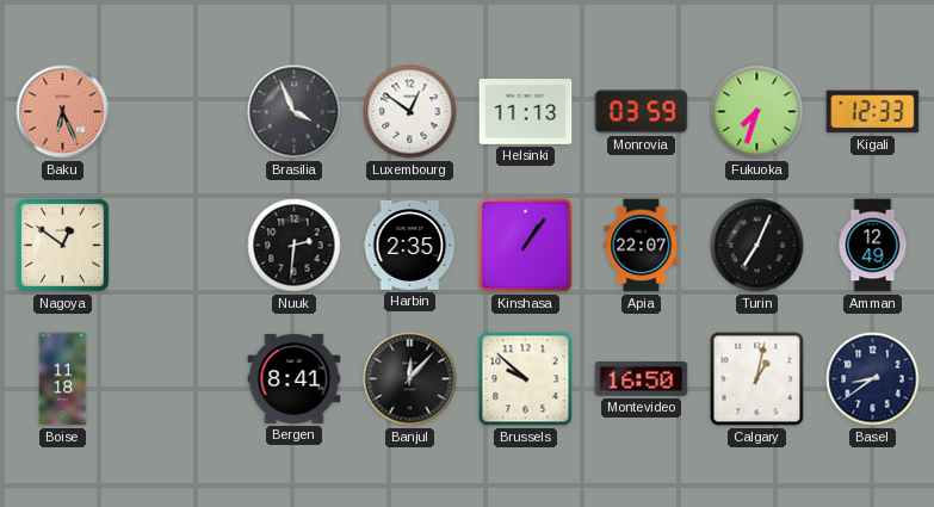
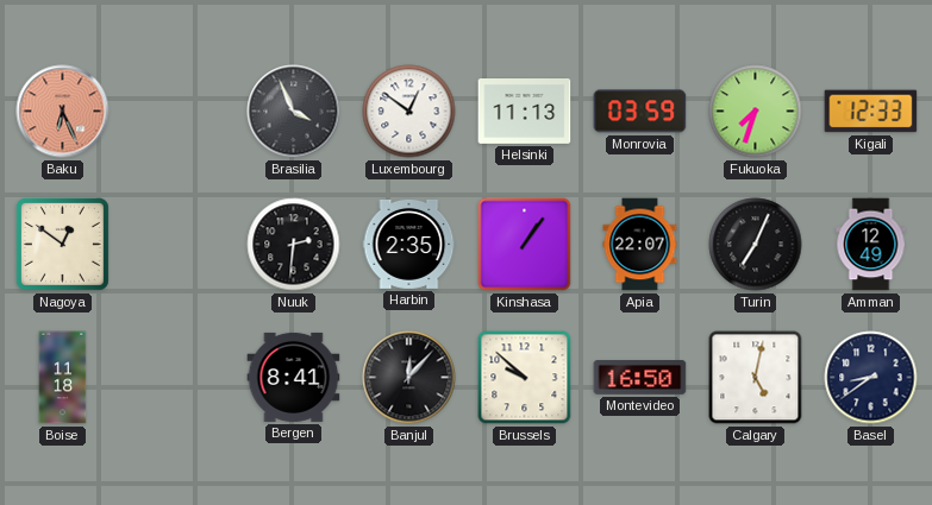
Calgary: 1:02 -> 5:02
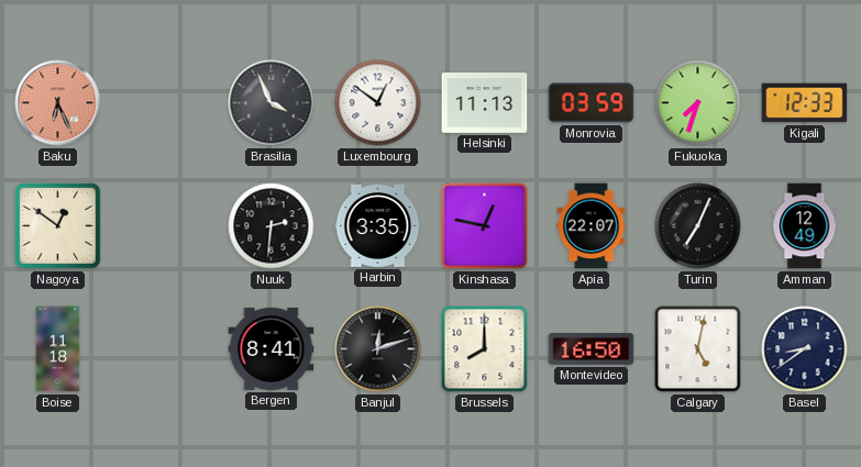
Harbin: 2:35 -> 3:35
Kinshasa: 1:06 -> 12:47
Banjul: 12:07 -> 12:12
Brussels: 9:52 -> 8:00
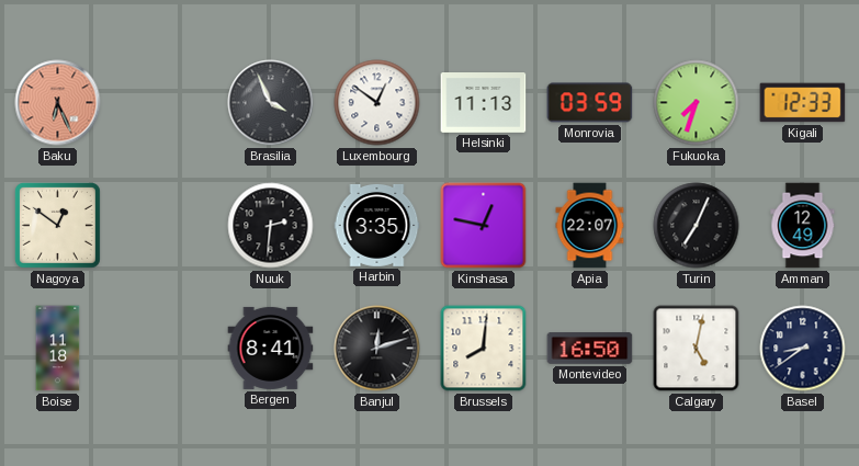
Brussels: 8:00 -> 8:01
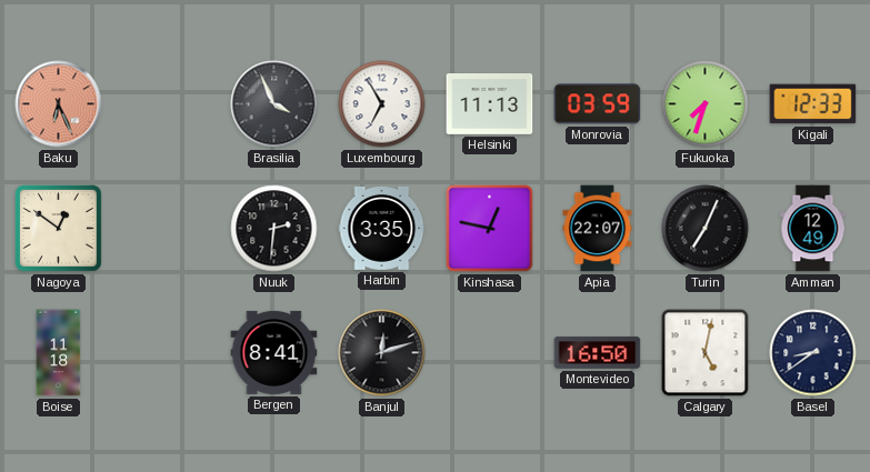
Luxembourg: 12:51 -> 6:55
Brussels: 8:01 -> none
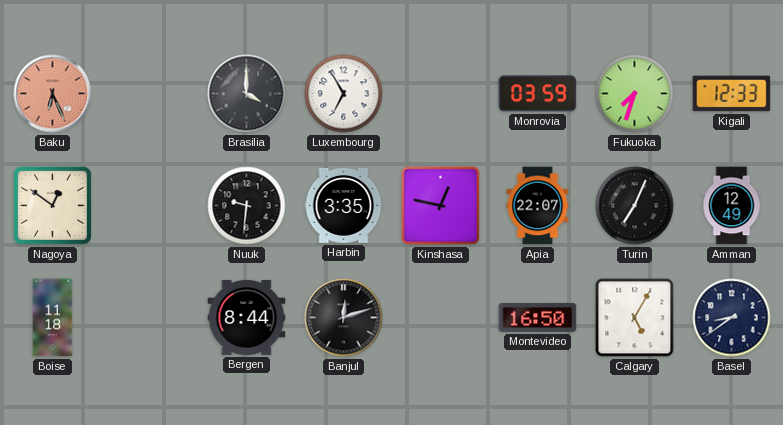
Brasilia: 3:56 -> 4:00
Helsinki: 11:13 -> none
Nuuk: 2:31 -> 9:31
Bergen: 8:41 -> 8:44
Calgary: 5:02 -> 5:05
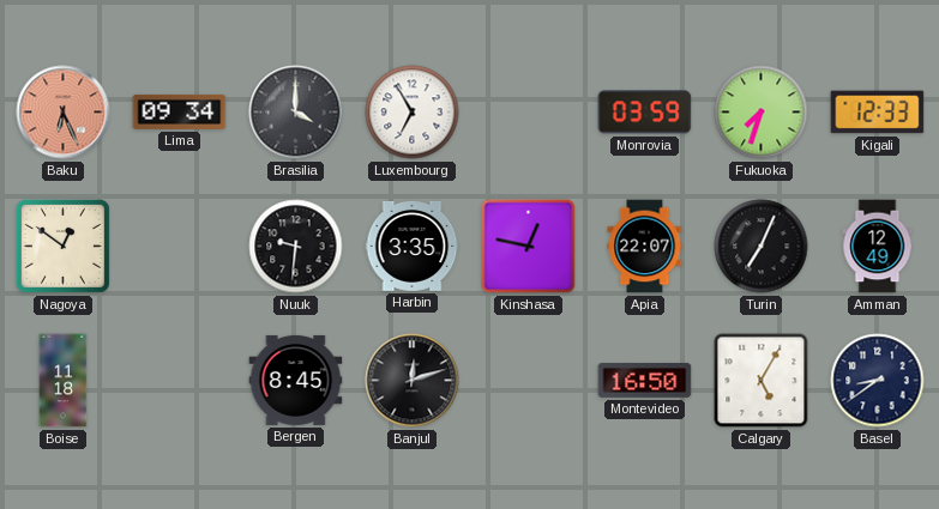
Lima: none -> 09:34
Bergen: 8:44 -> 8:45
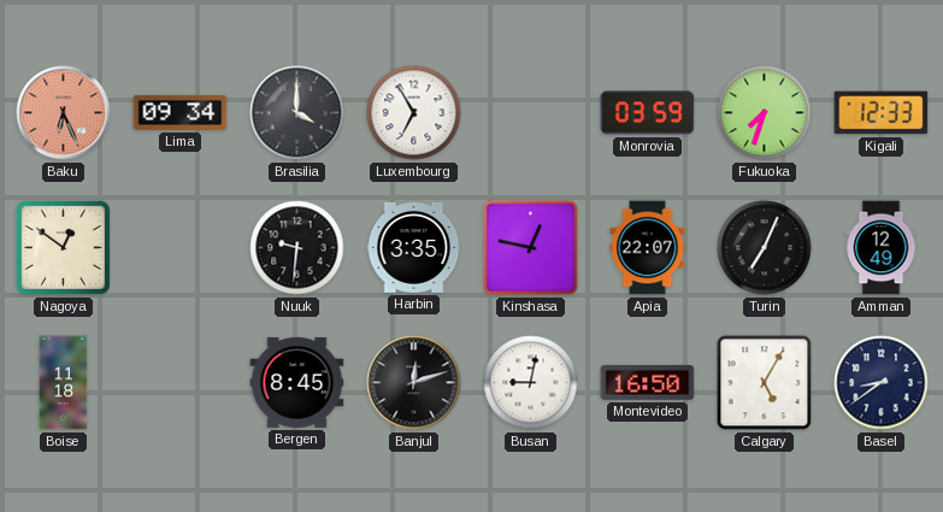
Busan: none -> 9:02
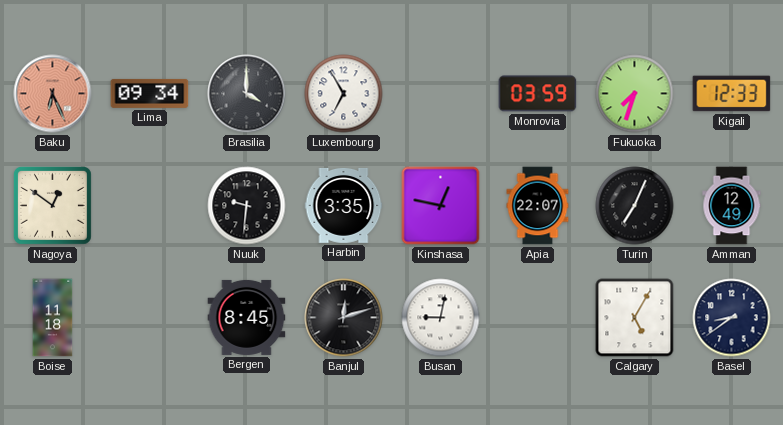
Montevideo: 16:50 -> none
